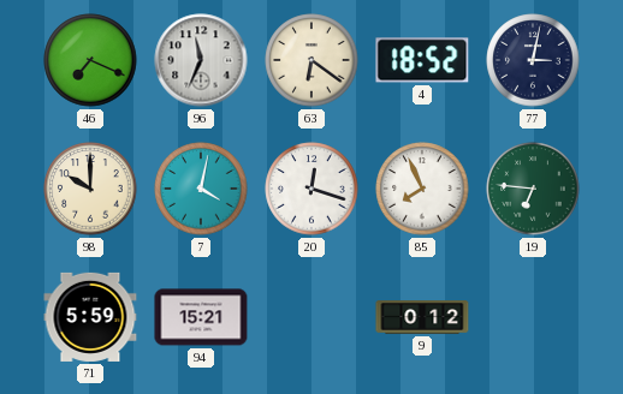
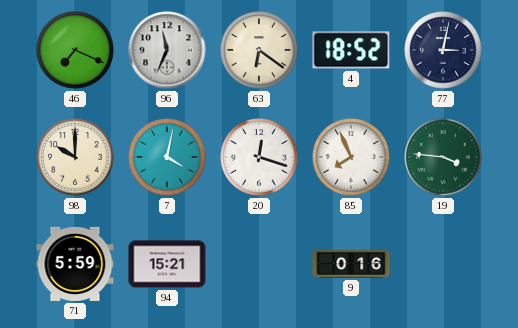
19: 6:46 -> 3:46
9: 0:12 -> 0:16
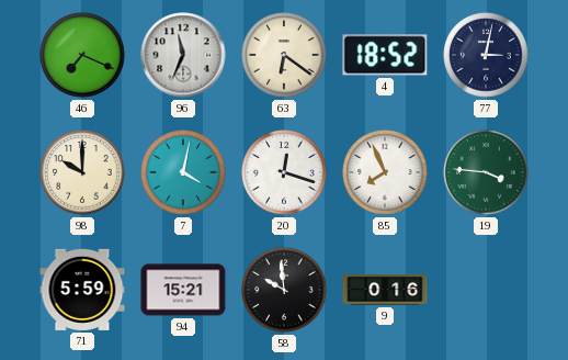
58: none -> 9:59
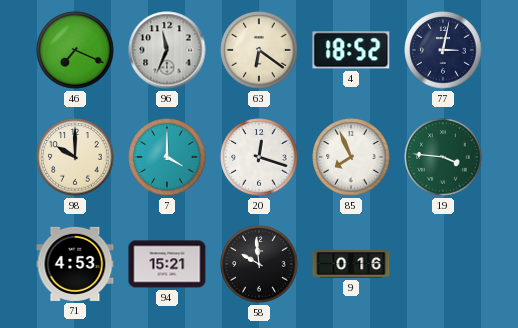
7: 4:02 -> 4:00
71: 5:59 -> 4:53
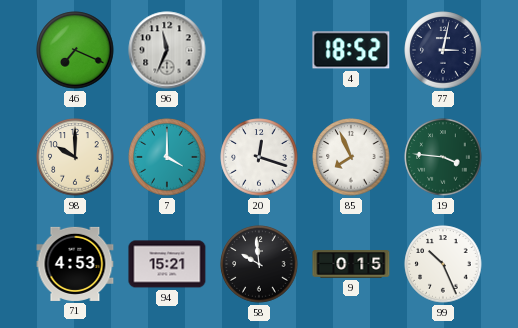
63: 6:21 -> none
9: 0:16 -> 0:15
99: none -> 10:26
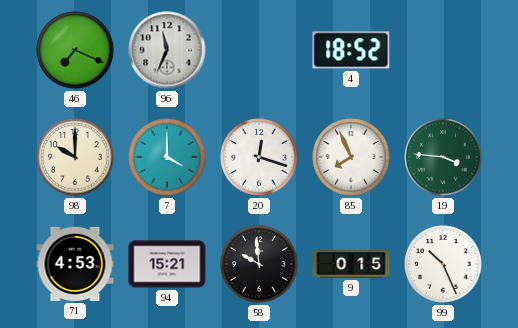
77: 3:02 -> none
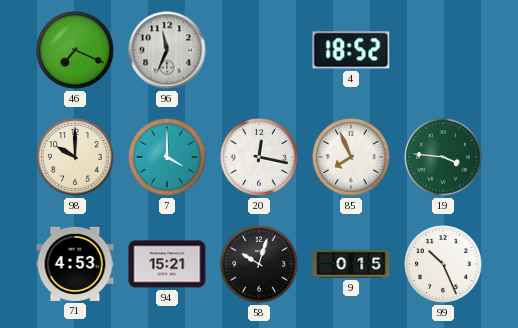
20: 12:18 -> 12:17
58: 9:59 -> 10:03
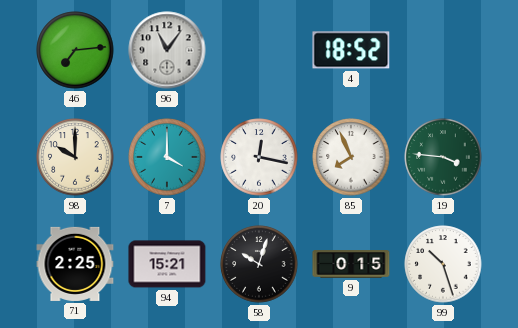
46: 7:19 -> 7:14
96: 11:34 -> 11:06
71: 4:53 -> 2:25
99: 10:26 -> 10:27
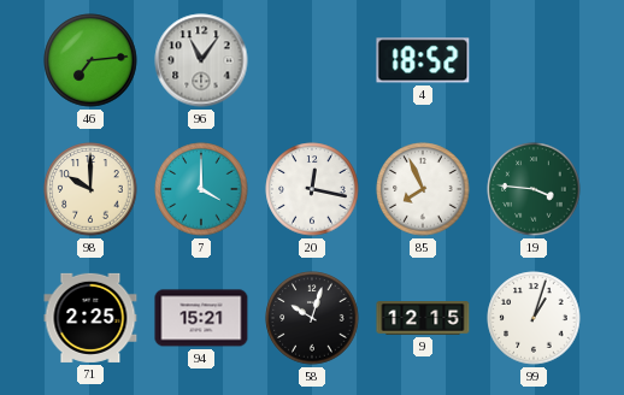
9: 0:15 -> 12:15
99: 10:27 -> 1:03
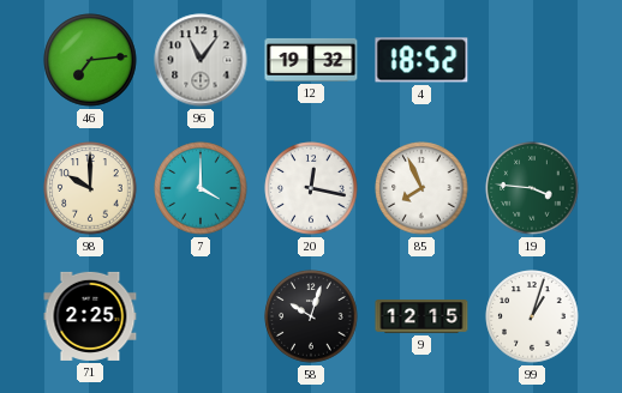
12: none -> 19:32
94: 15:21 -> none
